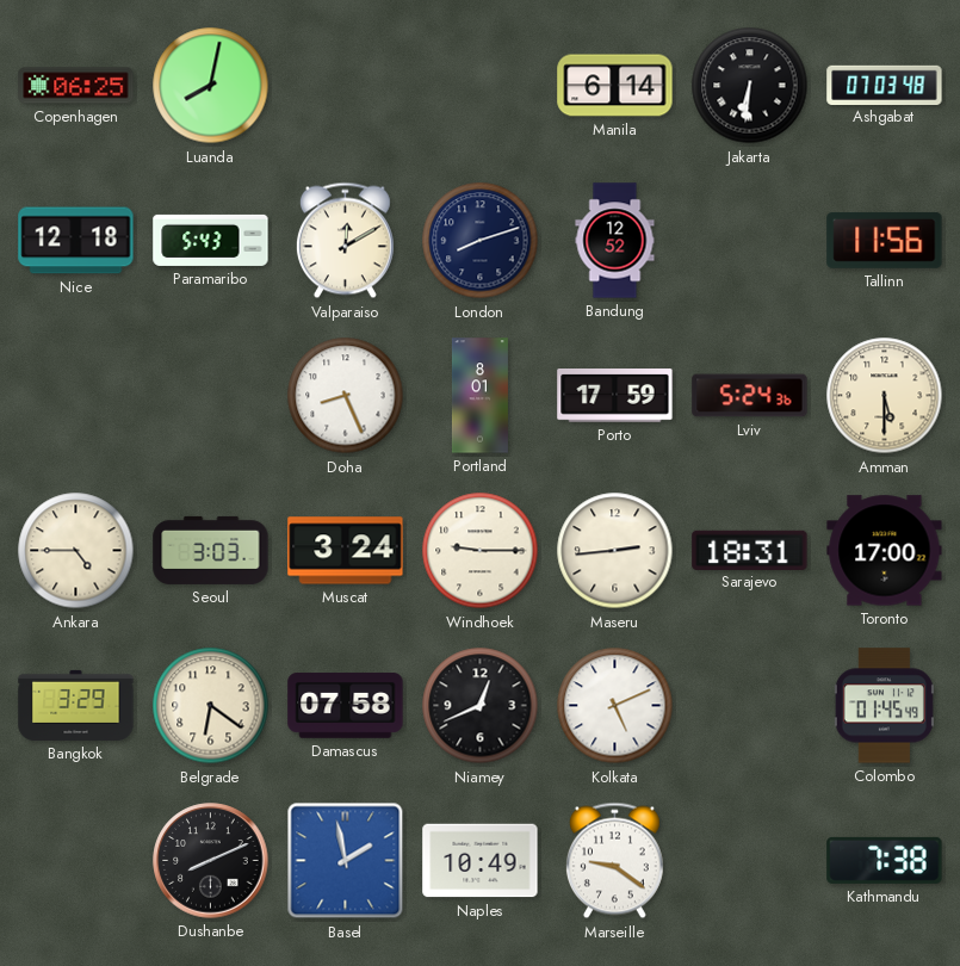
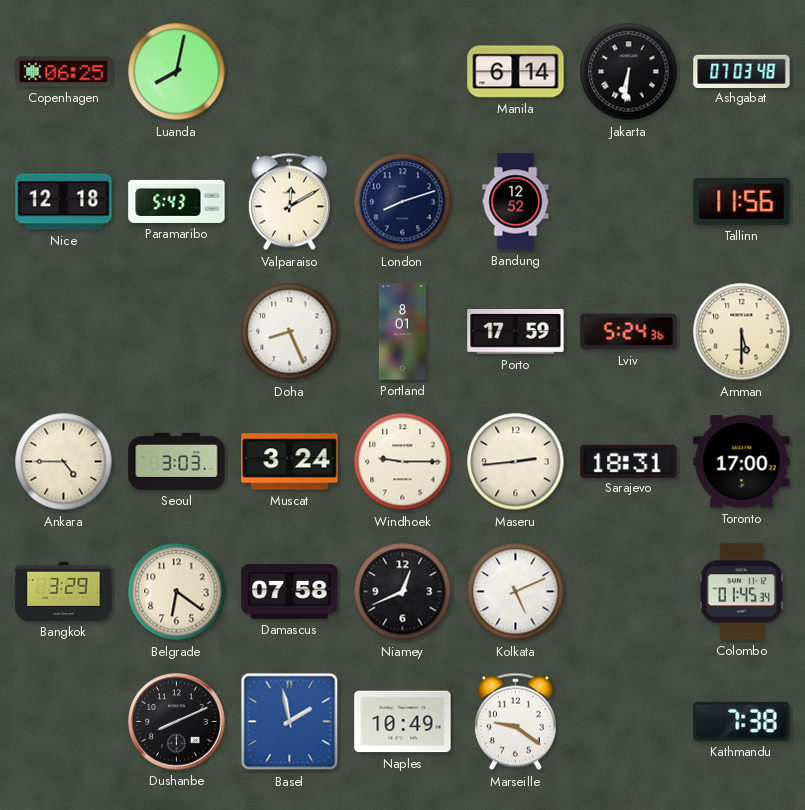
Colombo: 01:45:49 -> 01:45:34
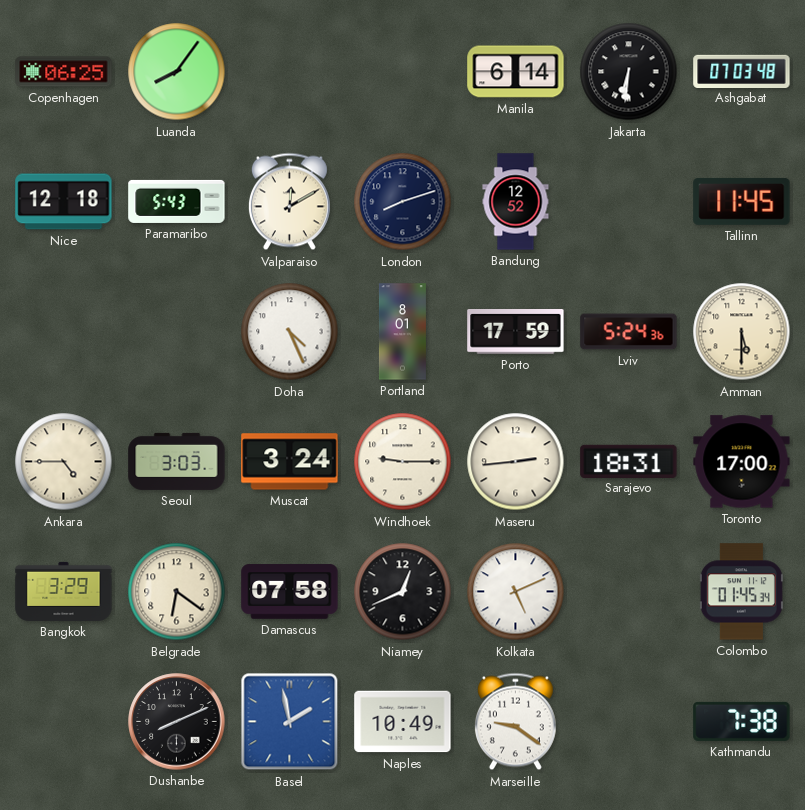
Luanda: 8:02 -> 8:06
Tallinn: 11:56 -> 11:45
Doha: 8:26 -> 4:26
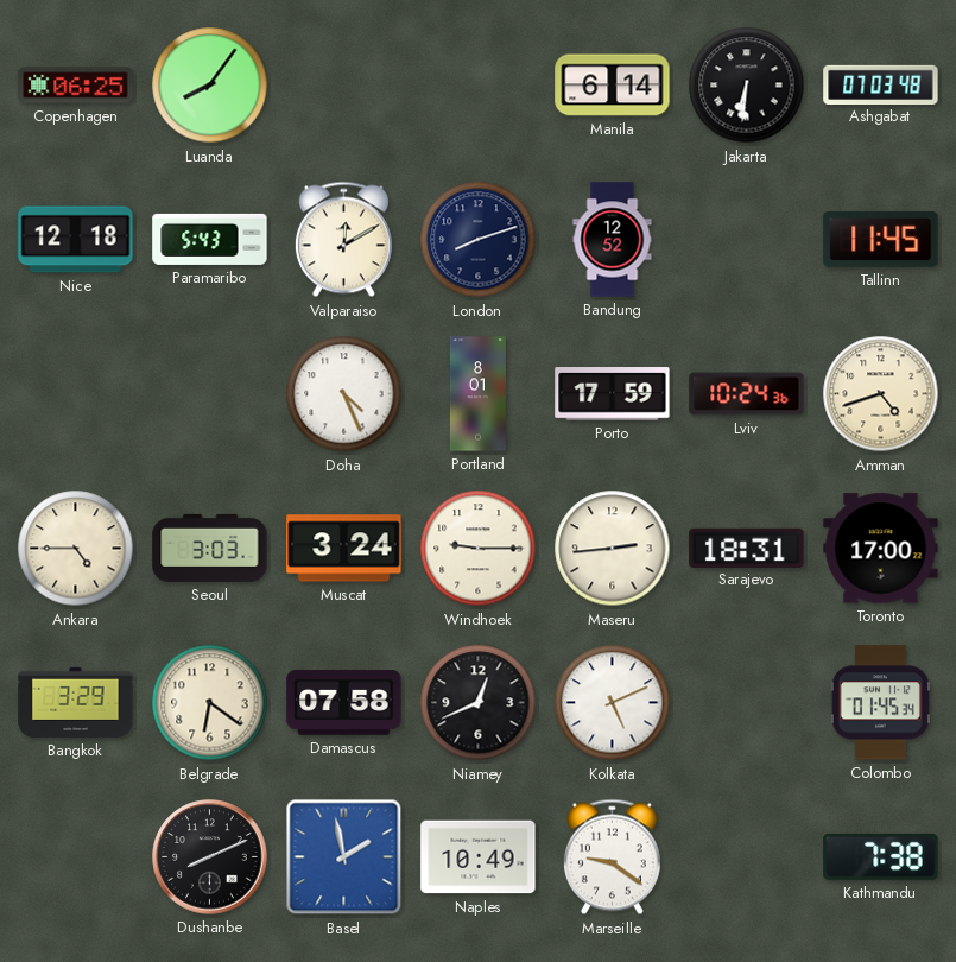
Lviv: 5:24 -> 10:24
Amman: 5:30 -> 4:42
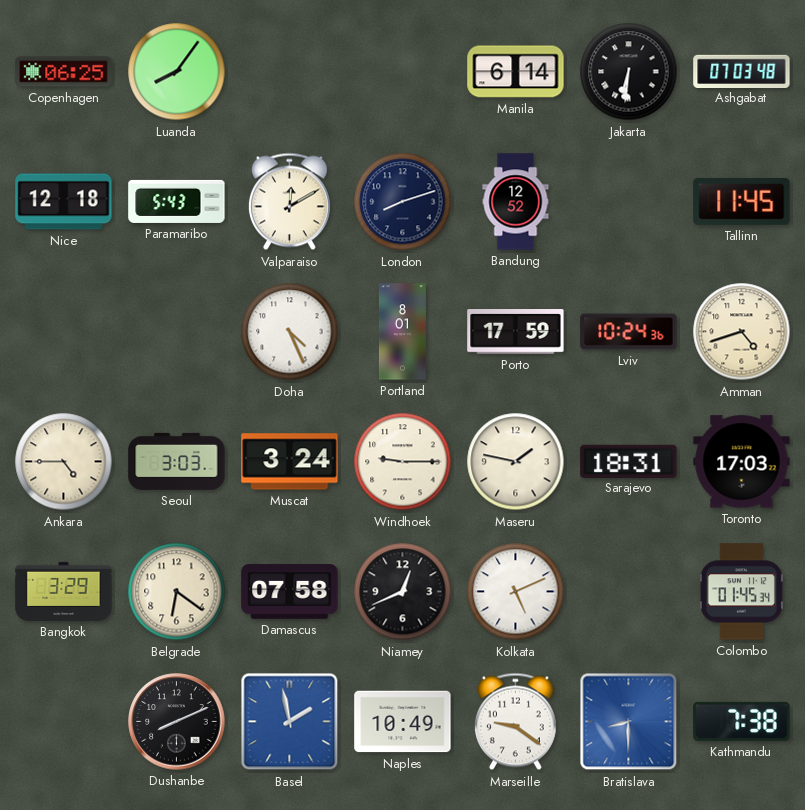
Maseru: 2:44 -> 1:47
Toronto: 17:00 -> 17:03
Bratislava: none -> 8:30
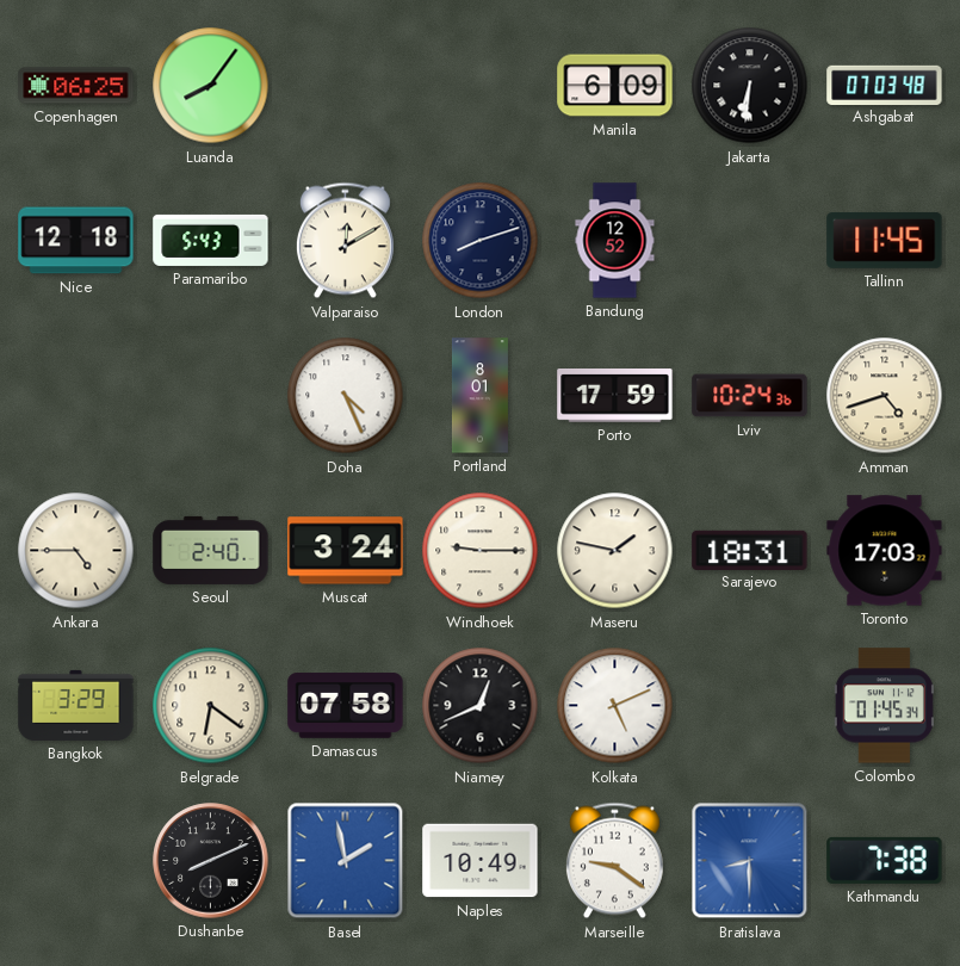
Manila: 6:14 -> 6:09
Seoul: 3:03 -> 2:40
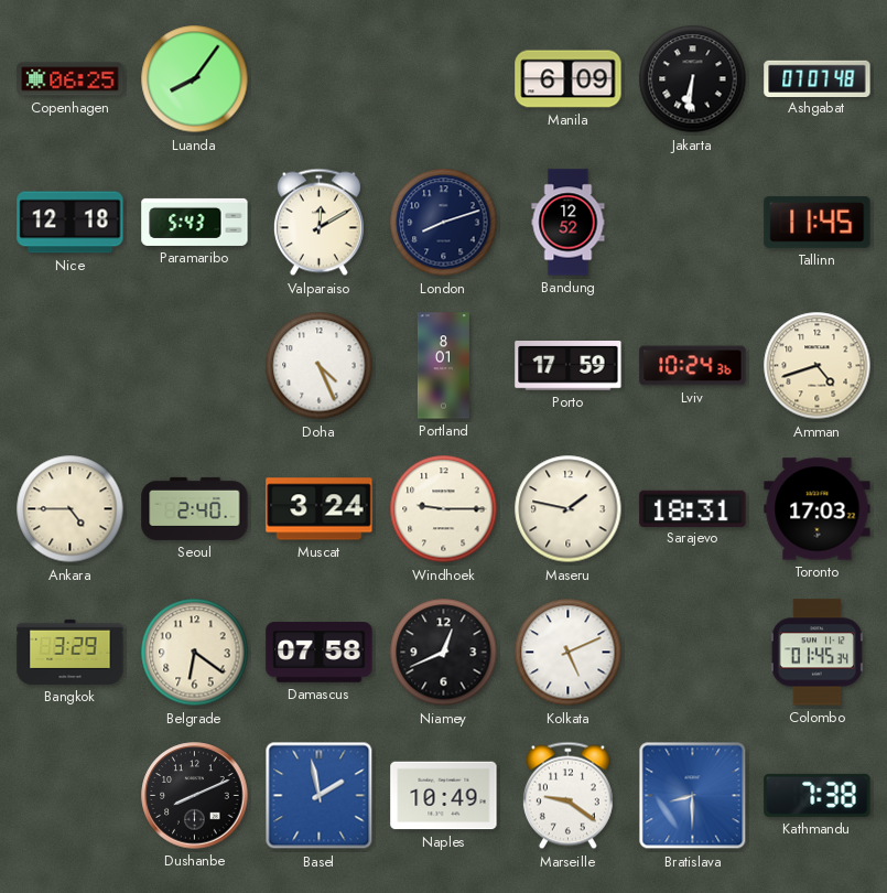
Ashgabat: 07:03 -> 07:07
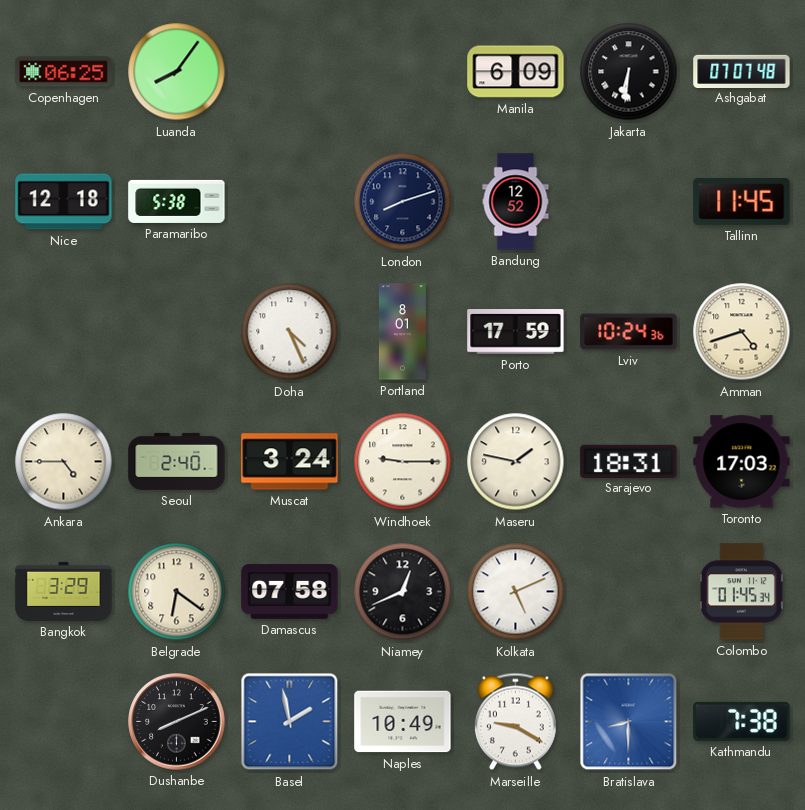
Paramaribo: 5:43 -> 5:38
Valparaiso: 12:10 -> none
Marseille: 9:21 -> 9:20
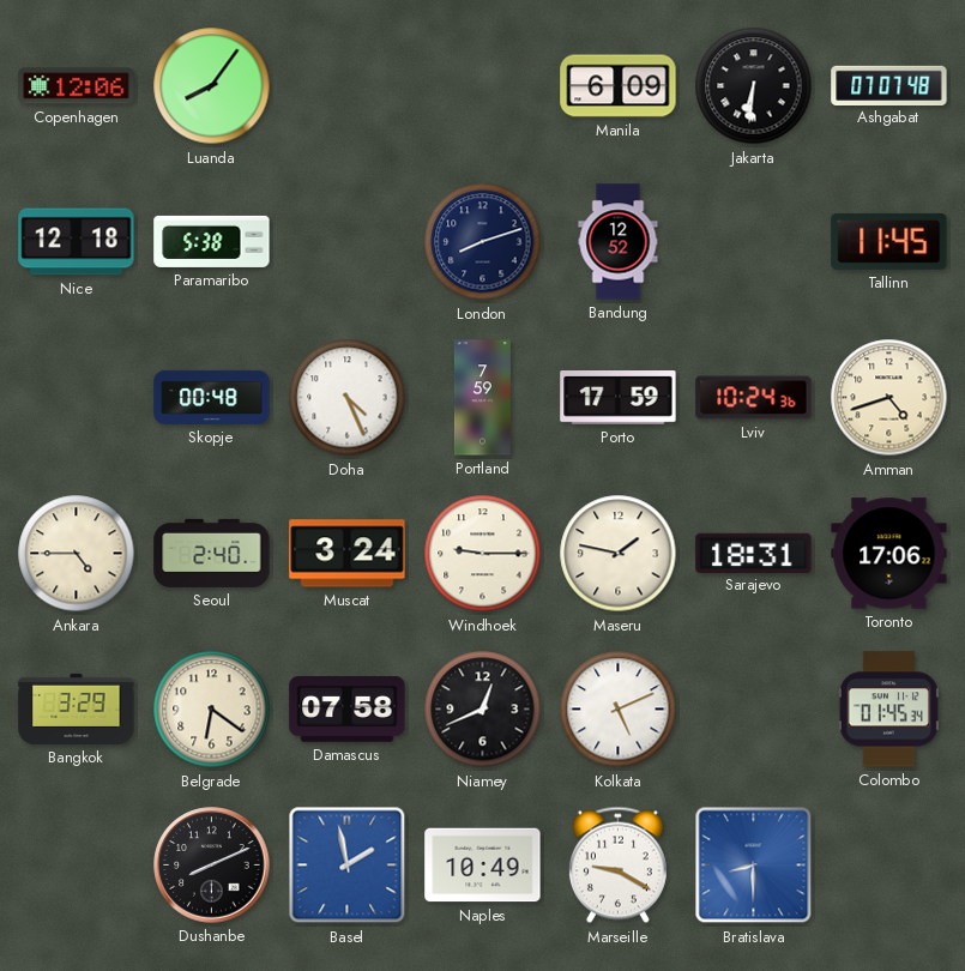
Copenhagen: 06:25 -> 12:06
Skopje: none -> 00:48
Portland: 8:01 -> 7:59
Toronto: 17:03 -> 17:06
Kathmandu: 7:38 -> none
